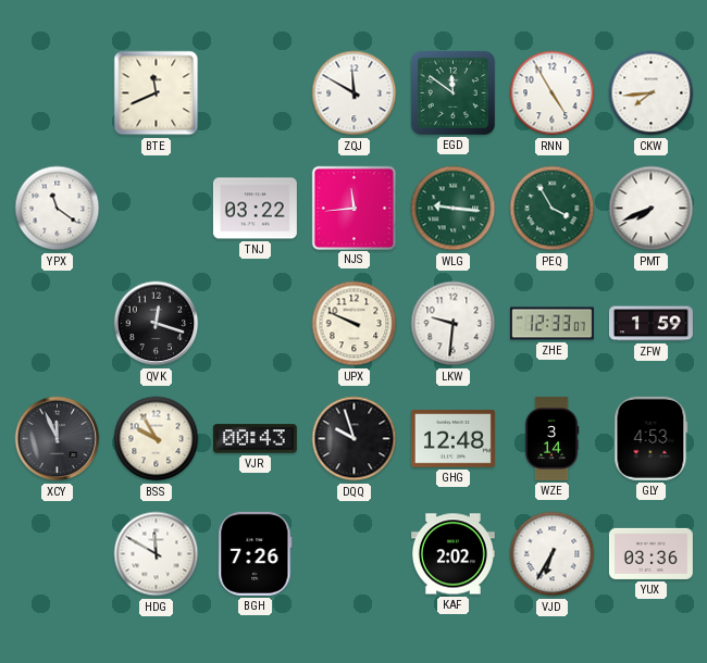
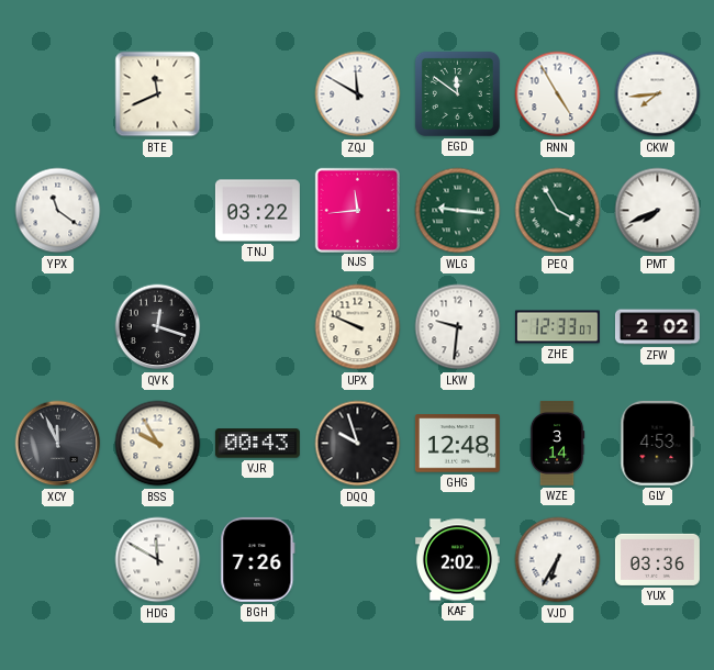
ZFW: 1:59 -> 2:02
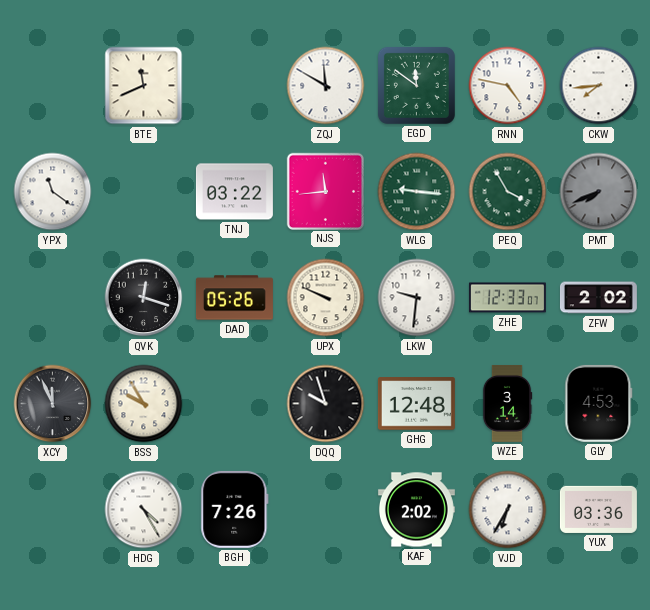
RNN: 4:55 -> 4:47
PMT dial: white -> grey
DAD: none -> 05:26
VJR: 00:43 -> none
HDG: 11:50 -> 4:25
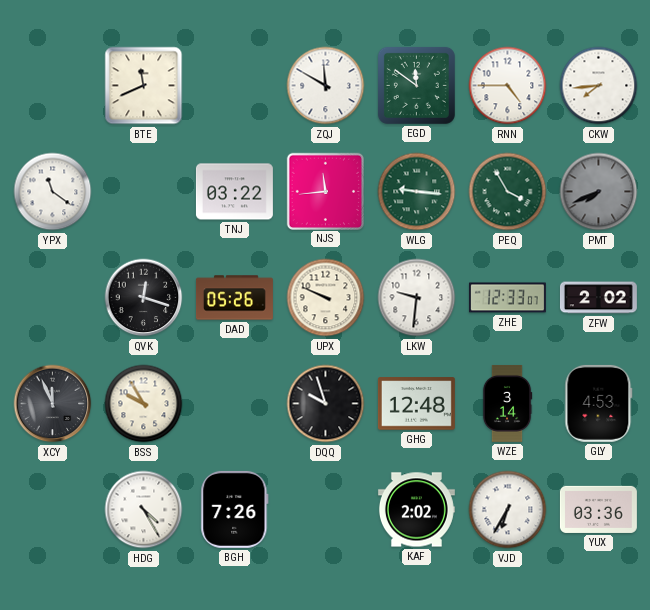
RNN: 4:47 -> 4:45
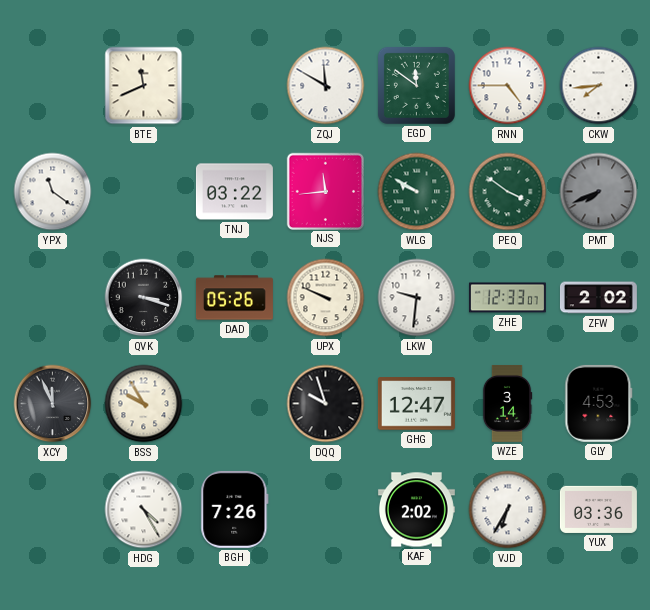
WLG: 9:16 -> 9:50
PEQ: 3:55 -> 3:51
QVK: 12:18 -> 3:18
GHG: 12:48 -> 12:47
